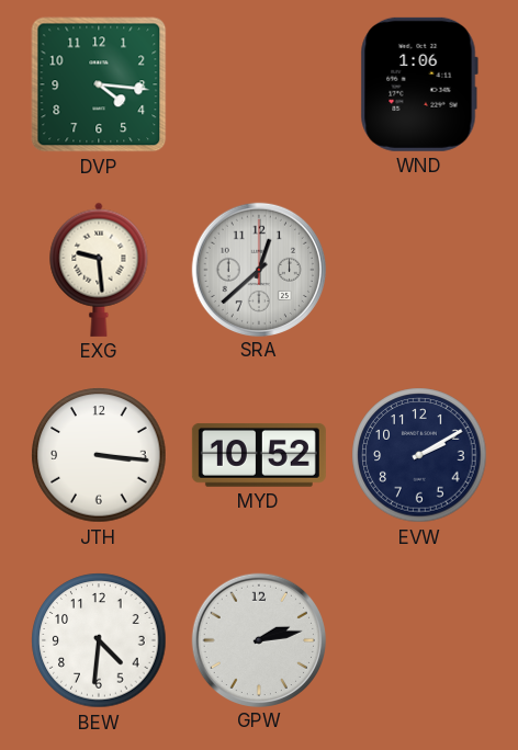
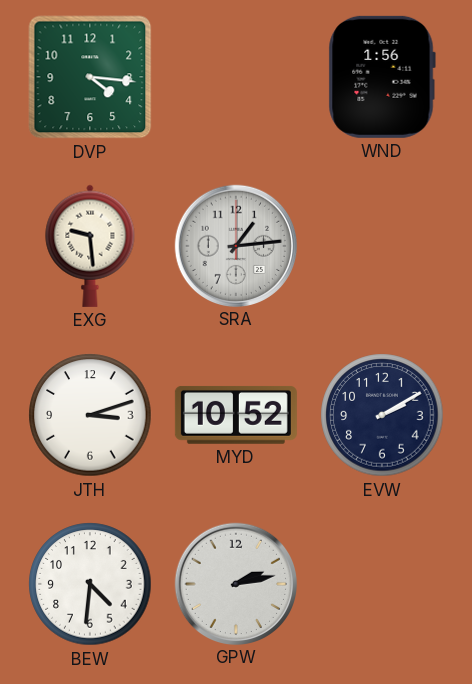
WND: 1:06 -> 1:56
SRA: 12:38 -> 1:14
JTH: 3:16 -> 3:12
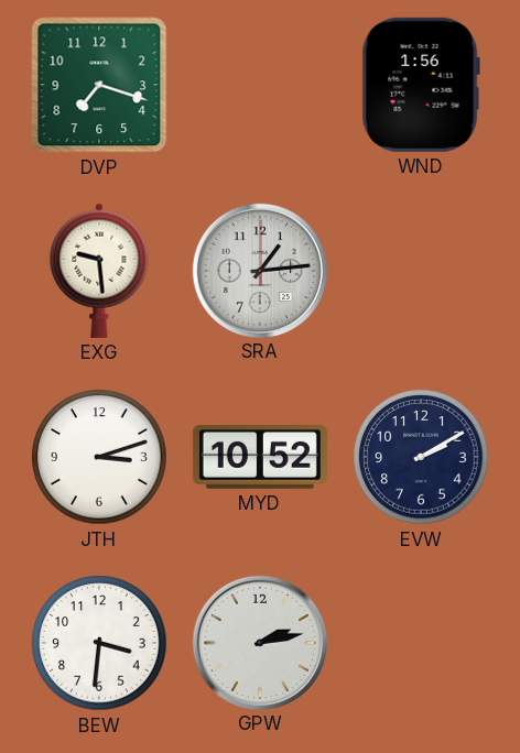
DVP: 4:16 -> 7:18
BEW: 4:31 -> 3:31
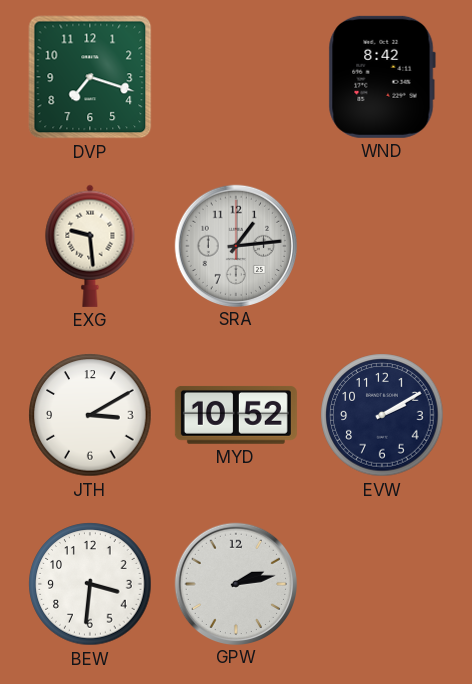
WND: 1:56 -> 8:42
JTH: 3:12 -> 3:10
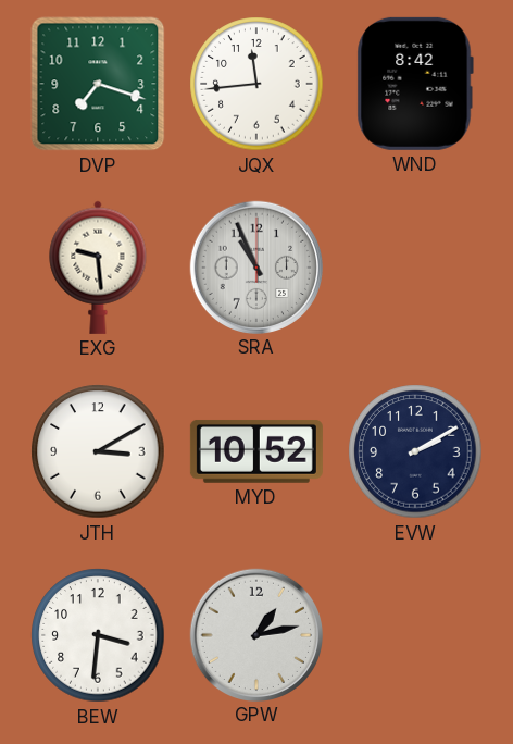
JQX: none -> 11:44
SRA: 1:14 -> 10:56
GPW: 2:13 -> 1:13
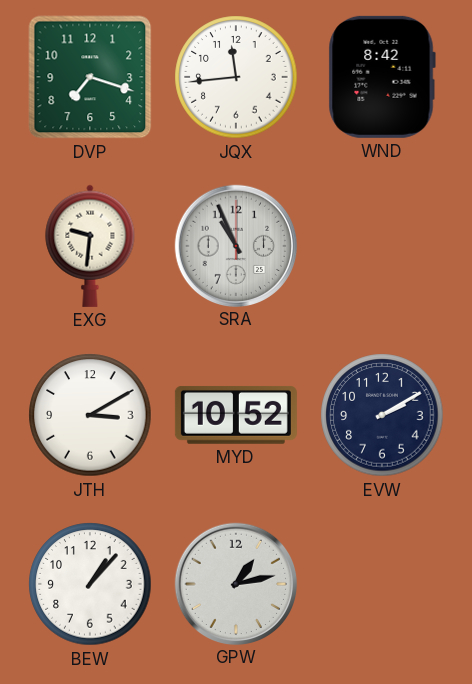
EXG: 9:29 -> 9:31
BEW: 3:31 -> 1:07
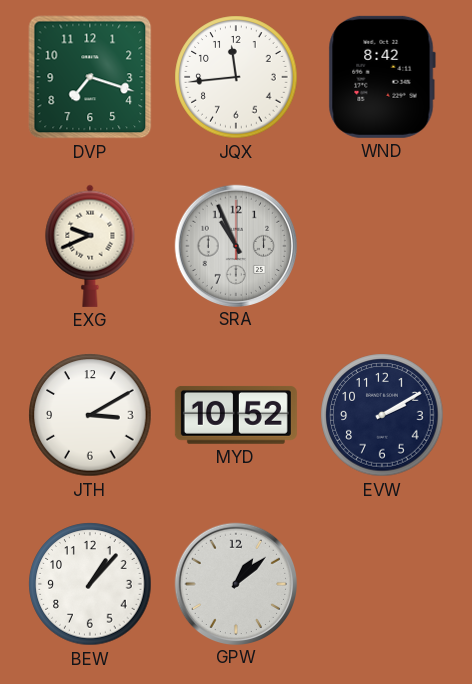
EXG: 9:31 -> 9:41
GPW: 1:13 -> 1:08
